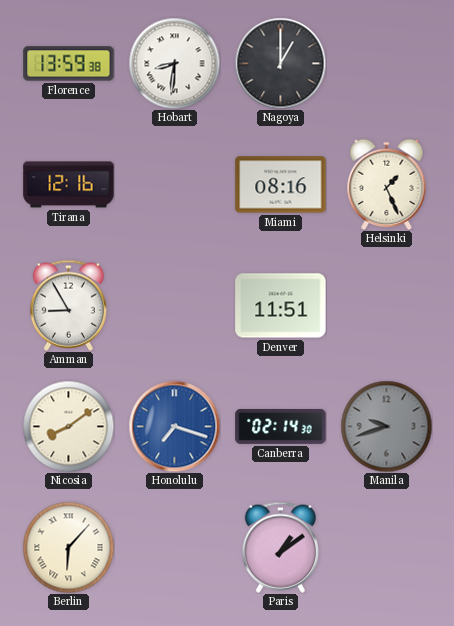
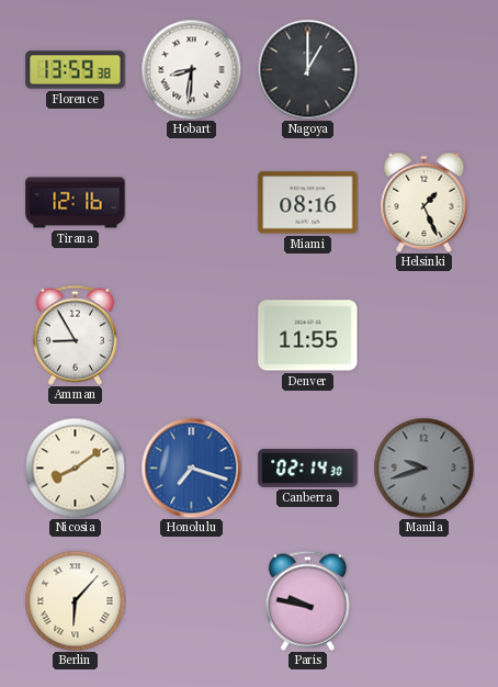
Denver: 11:51 -> 11:55
Paris: 1:09 -> 9:47
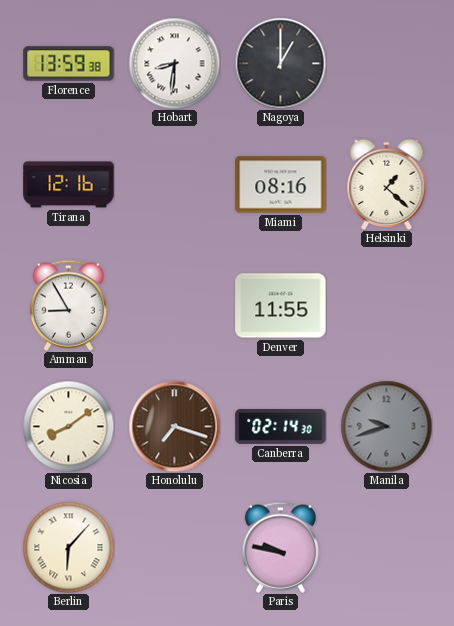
Helsinki: 1:26 -> 1:22
Honolulu dial: blue -> brown
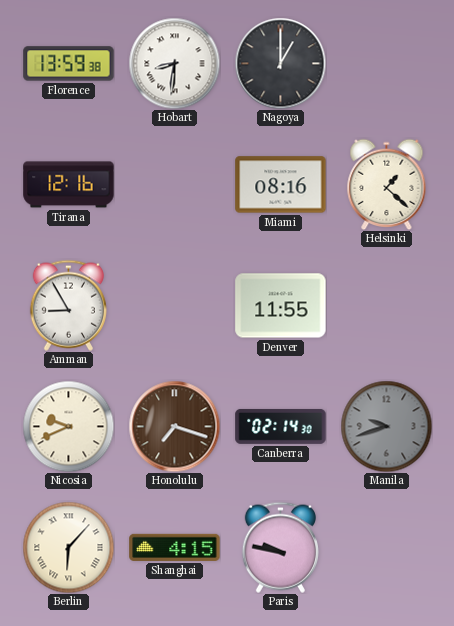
Nicosia: 8:09 -> 9:41
Shanghai: none -> 4:15
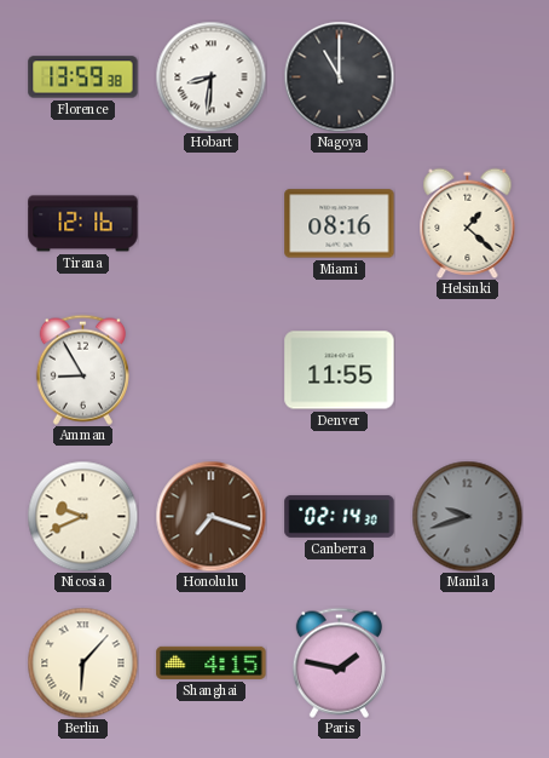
Nagoya: 1:00 -> 11:00
Paris: 9:47 -> 1:47
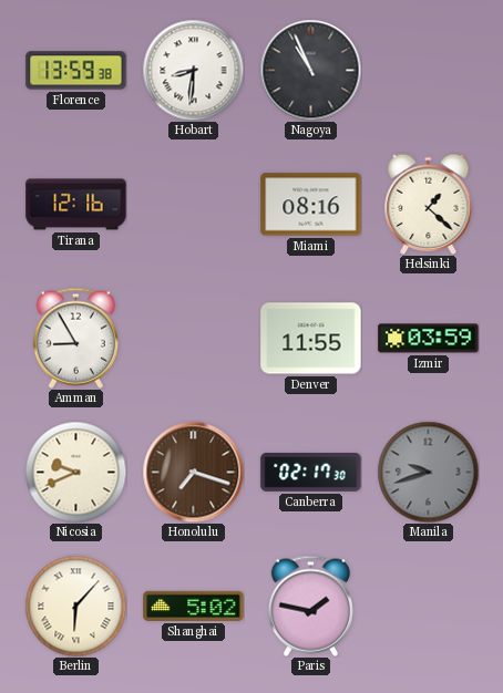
Nagoya: 11:00 -> 10:56
Izmir: none -> 03:59
Canberra: 02:14 -> 02:17
Shanghai: 4:15 -> 5:02
